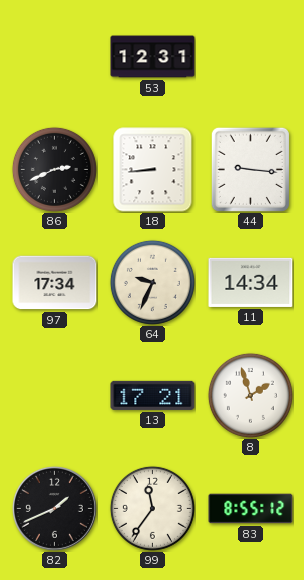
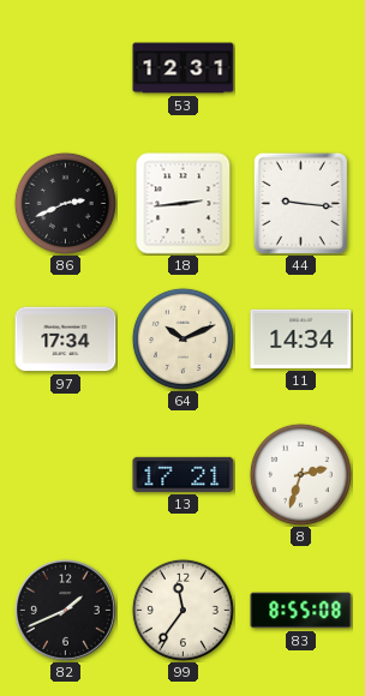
18: 8:44 -> 2:44
64: 9:34 -> 10:11
8: 1:57 -> 2:33
83: 8:55:12 -> 8:55:08
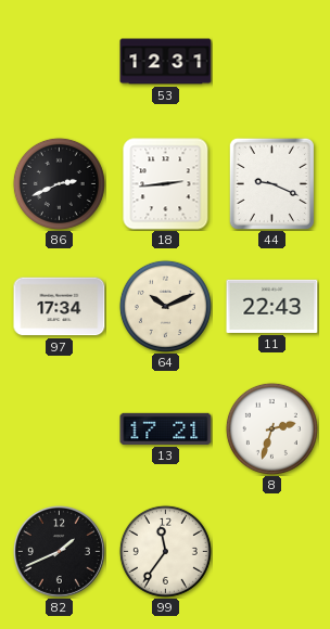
44: 9:16 -> 9:19
11: 14:34 -> 22:43
83: 8:55 -> none
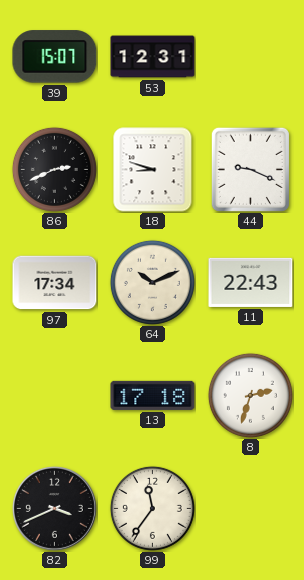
39: none -> 15:07
18: 2:44 -> 8:48
13: 17:21 -> 17:18
82: 1:41 -> 3:41
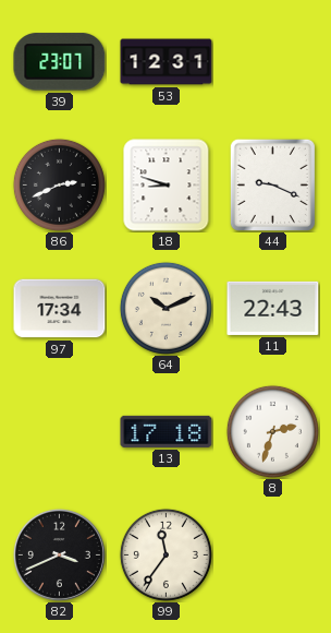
39: 15:07 -> 23:07
